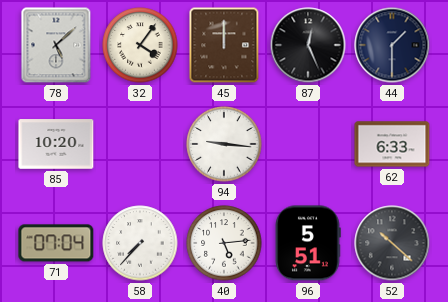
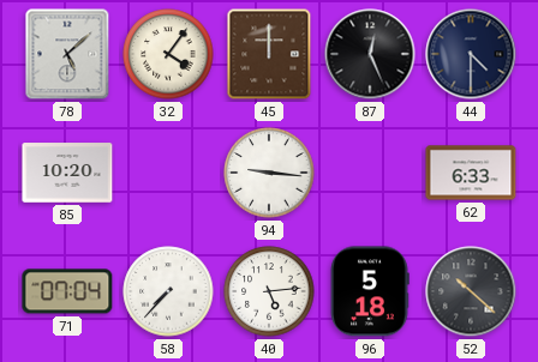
44: 1:30 -> 4:30
96: 5:51 -> 5:18
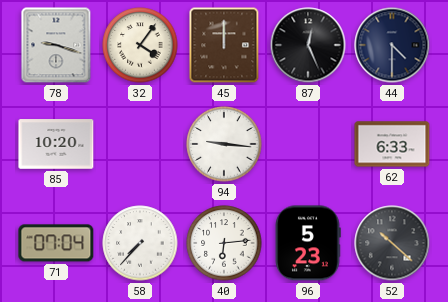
78: 5:08 -> 9:18
40: 5:14 -> 6:14
96: 5:18 -> 5:23
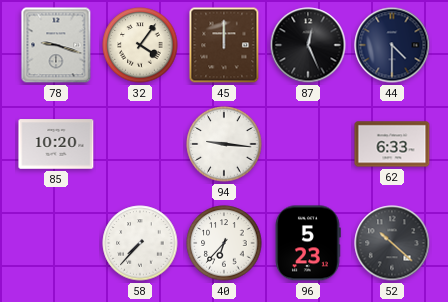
71: 07:04 -> none
40: 6:14 -> 6:37
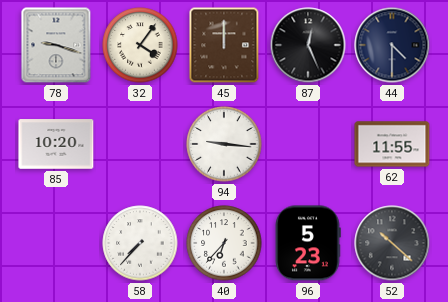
62: 6:33 -> 11:55
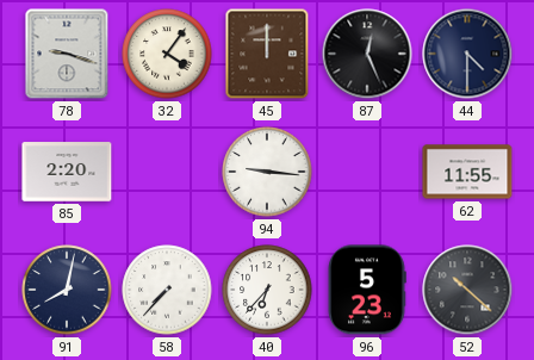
85: 10:20 -> 2:20
91: none -> 8:02
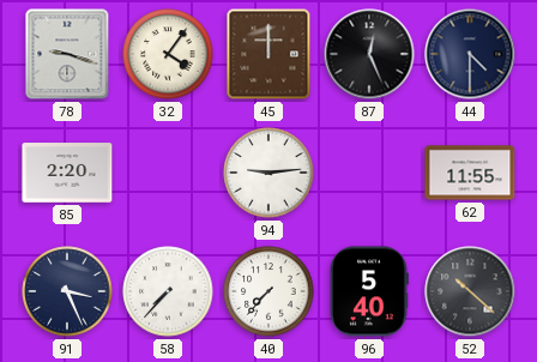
94: 9:16 -> 9:14
91: 8:02 -> 3:26
40: 6:37 -> 7:37
96: 5:23 -> 5:40
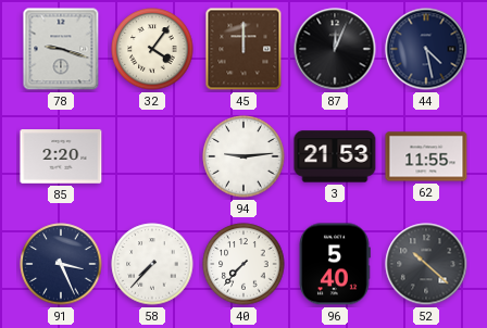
87: 12:26 -> 12:04
44: 4:30 -> 4:28
3: none -> 21:53
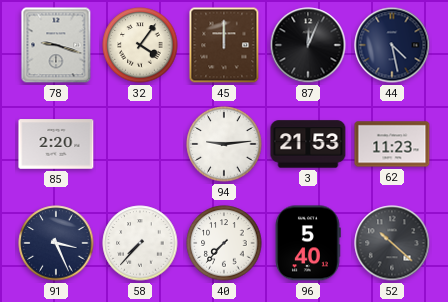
62: 11:55 -> 11:23
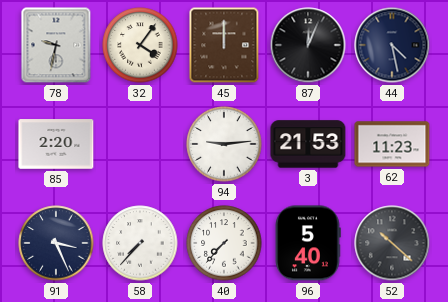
78: 9:18 -> 9:32
